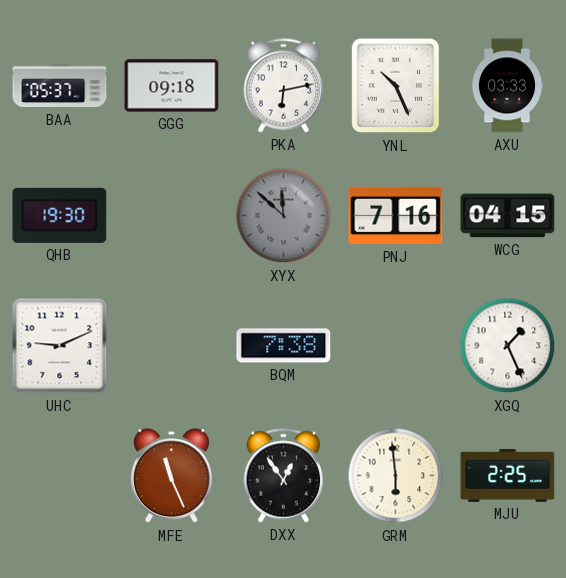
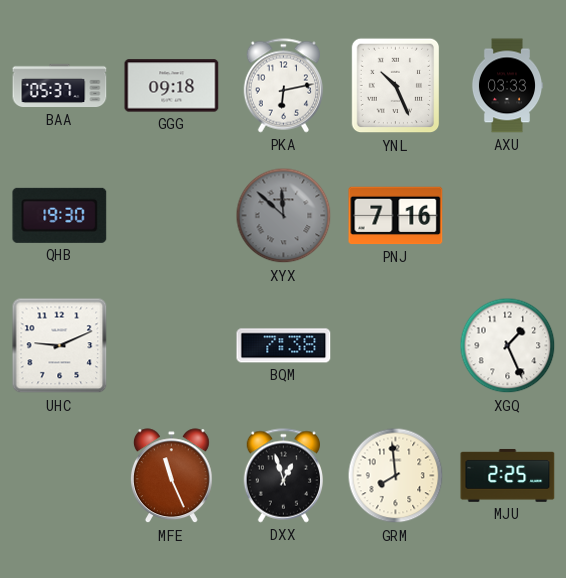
WCG: 04:15 -> none
DXX: 12:54 -> 12:57
GRM: 5:59 -> 7:59
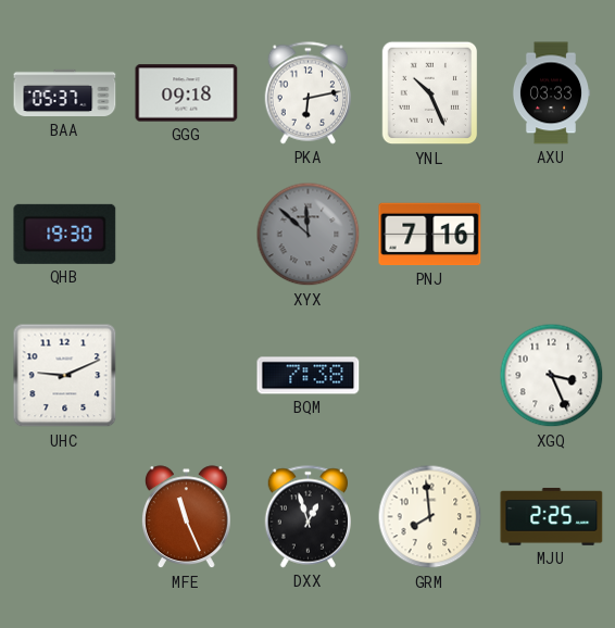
XGQ: 1:26 -> 3:26
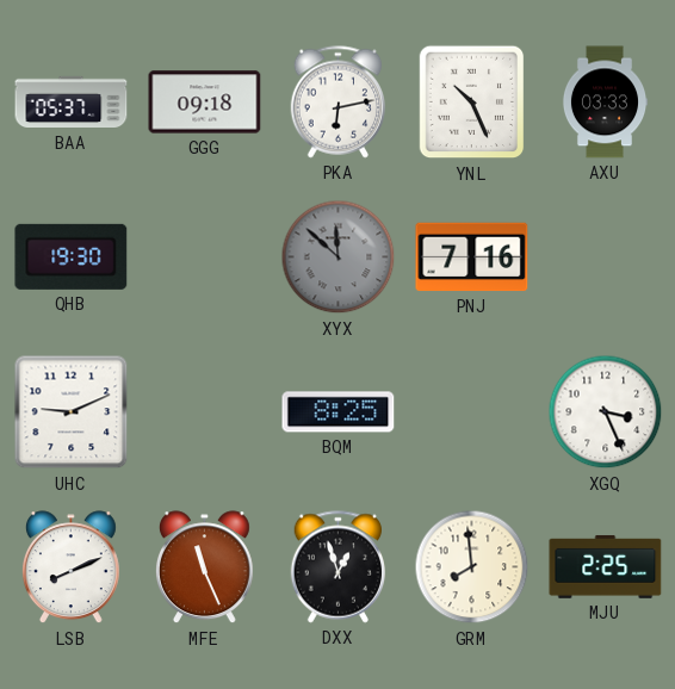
BQM: 7:38 -> 8:25
LSB: none -> 8:11
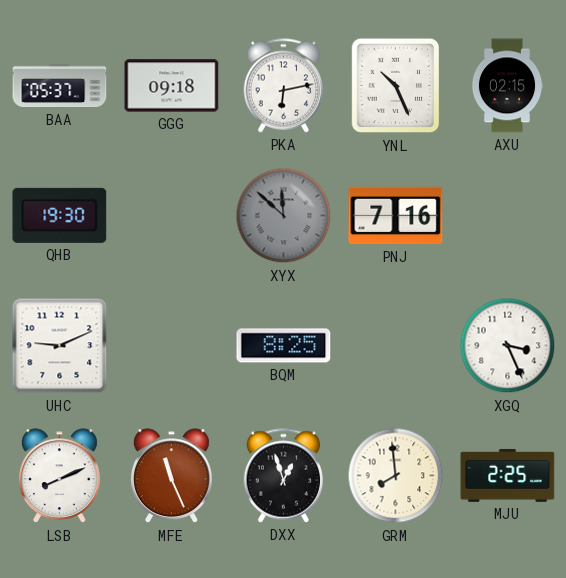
AXU: 03:33 -> 02:15
